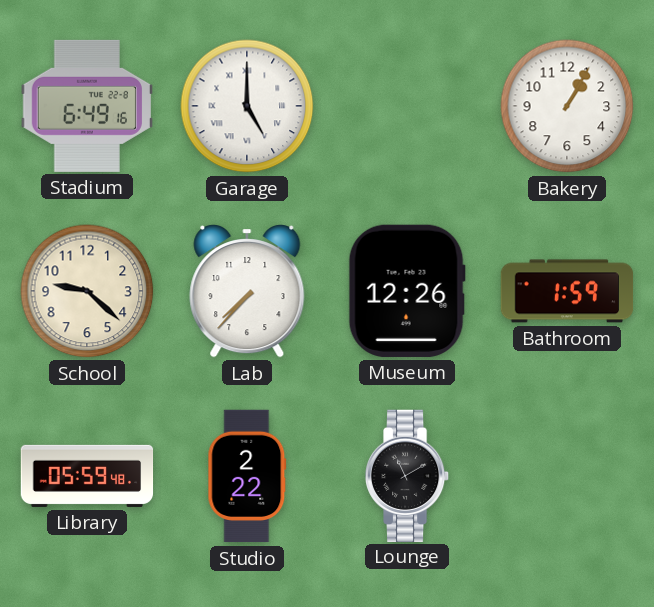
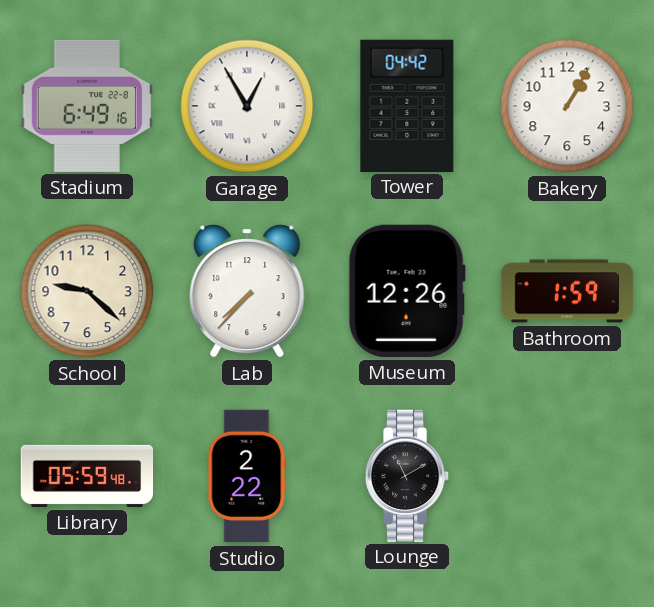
Garage: 5:00 -> 12:55
Tower: none -> 04:42
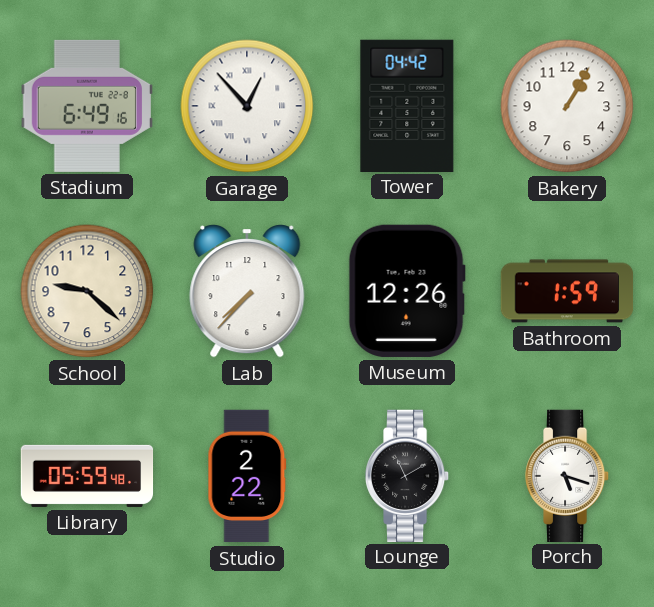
Garage: 12:55 -> 12:53
Porch: none -> 5:18
